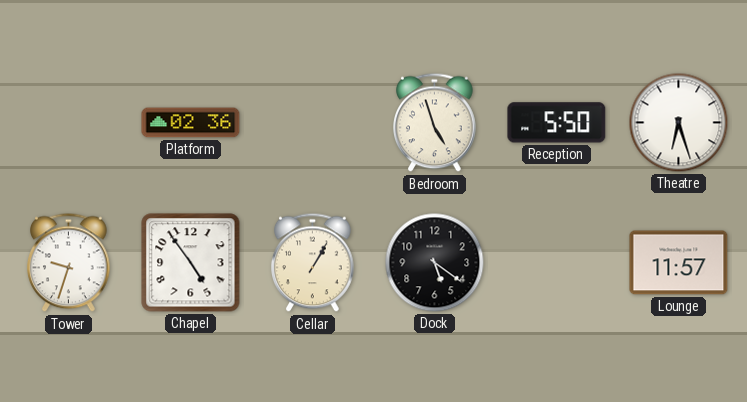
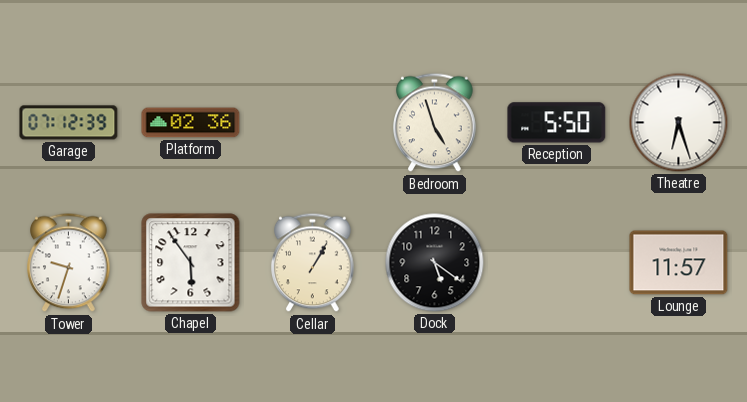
Garage: none -> 07:12
Chapel: 4:54 -> 5:54
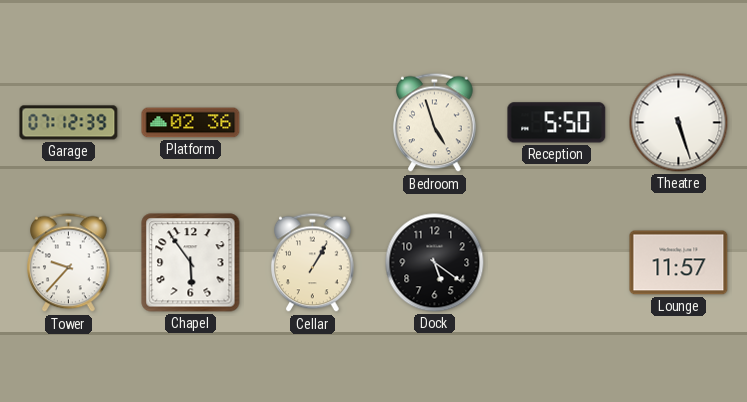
Theatre: 6:27 -> 5:27
Tower: 9:33 -> 9:37
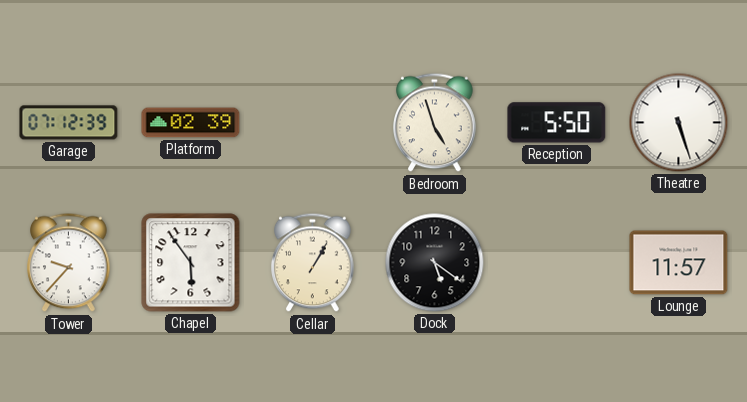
Platform: 02:36 -> 02:39
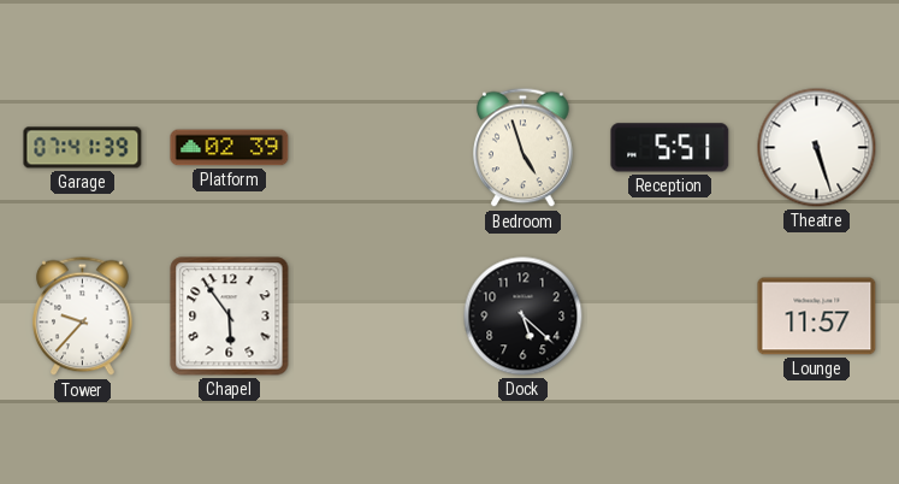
Garage: 07:12 -> 07:41
Reception: 5:50 -> 5:51
Cellar: 1:05 -> none
Dock: 5:21 -> 5:22
